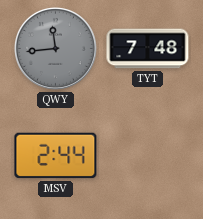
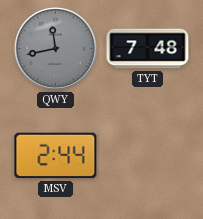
QWY: 11:44 -> 11:43
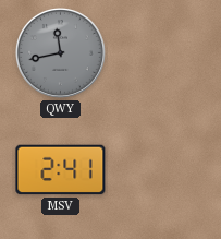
TYT: 7:48 -> none
MSV: 2:44 -> 2:41
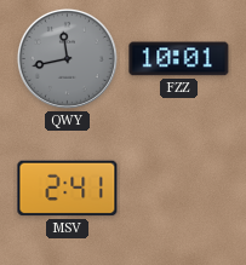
FZZ: none -> 10:01
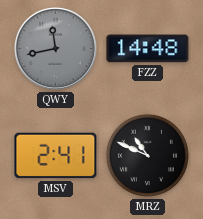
FZZ: 10:01 -> 14:48
MRZ: none -> 10:49
